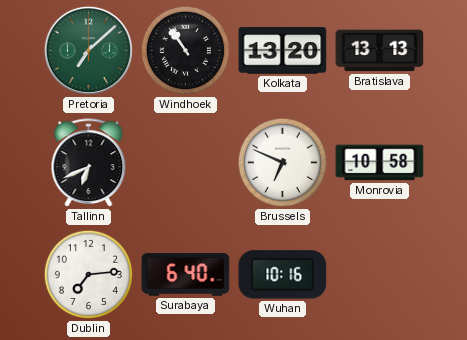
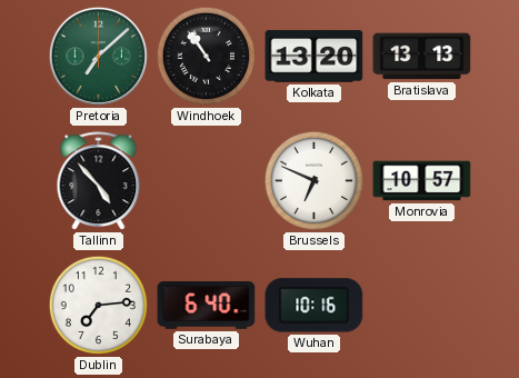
Tallinn: 6:41 -> 4:53
Monrovia: 10:58 -> 10:57
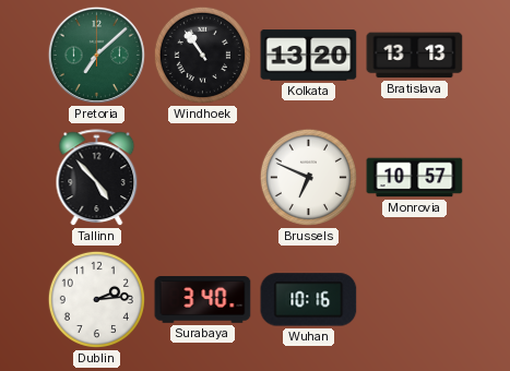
Dublin: 7:14 -> 2:14
Surabaya: 6:40 -> 3:40
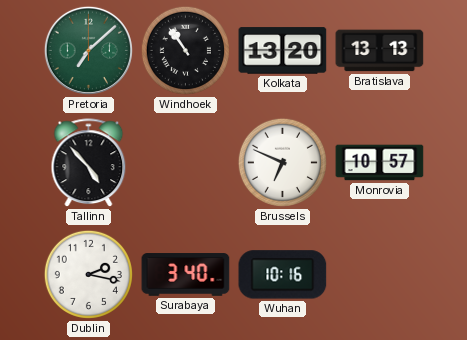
Dublin: 2:14 -> 2:17
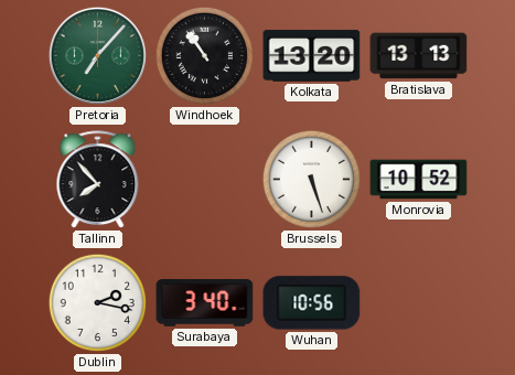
Pretoria: 7:08 -> 7:07
Tallinn: 4:53 -> 7:53
Brussels: 6:49 -> 5:27
Monrovia: 10:57 -> 10:52
Wuhan: 10:16 -> 10:56
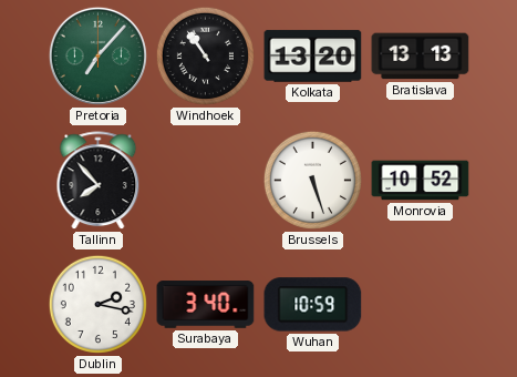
Wuhan: 10:56 -> 10:59
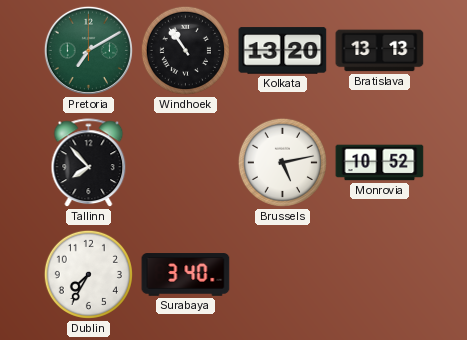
Pretoria: 7:07 -> 7:10
Brussels: 5:27 -> 5:13
Dublin: 2:17 -> 7:35
Wuhan: 10:59 -> none
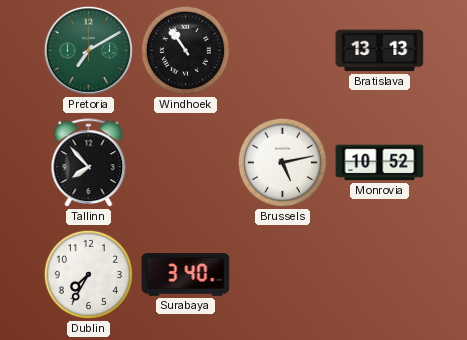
Kolkata: 13:20 -> none
